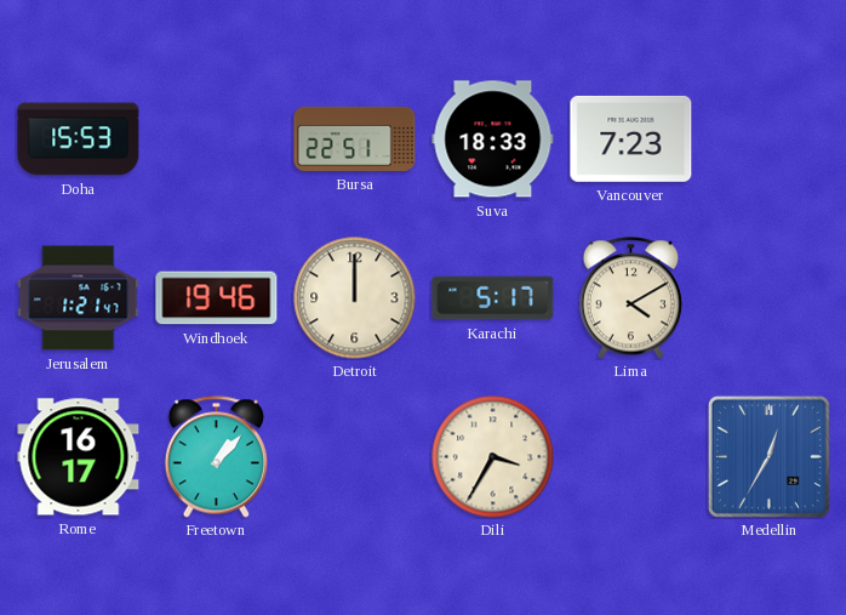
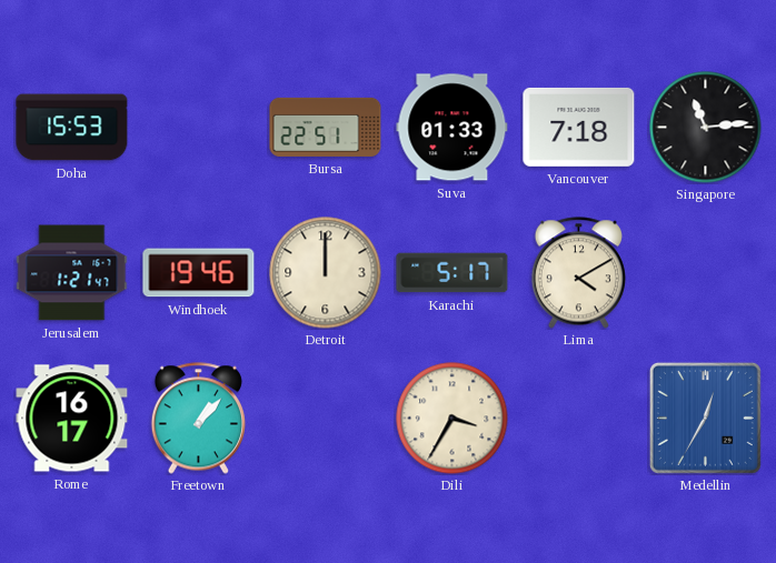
Suva: 18:33 -> 01:33
Vancouver: 7:23 -> 7:18
Singapore: none -> 11:14
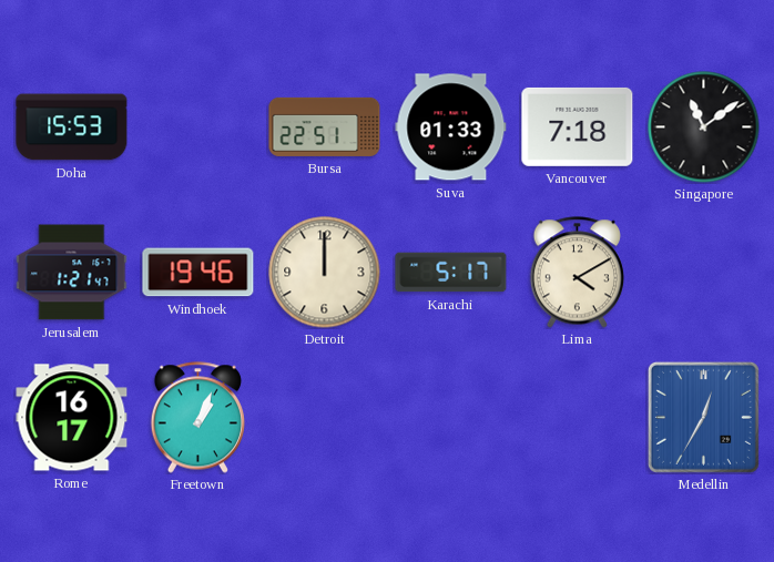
Singapore: 11:14 -> 11:09
Freetown: 1:07 -> 1:04
Dili: 3:35 -> none
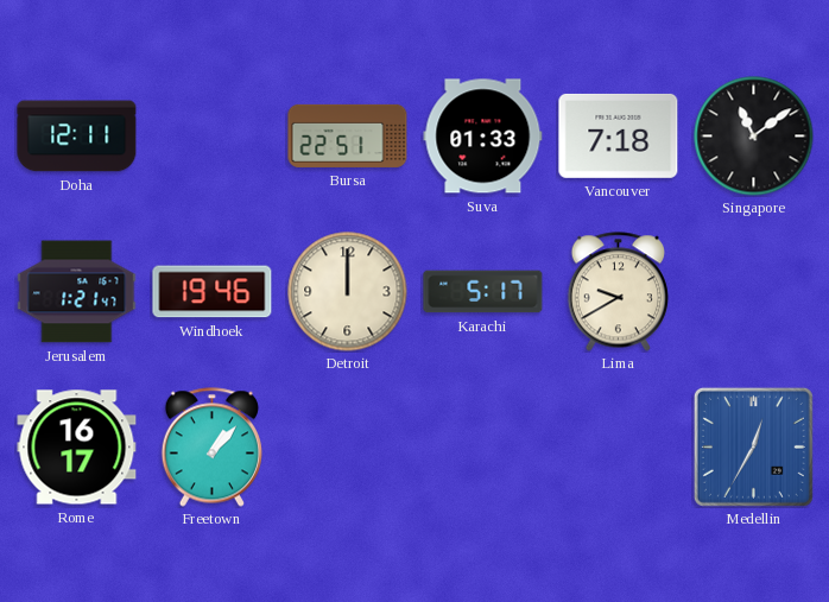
Doha: 15:53 -> 12:11
Lima: 4:10 -> 9:40
Freetown: 1:04 -> 1:07
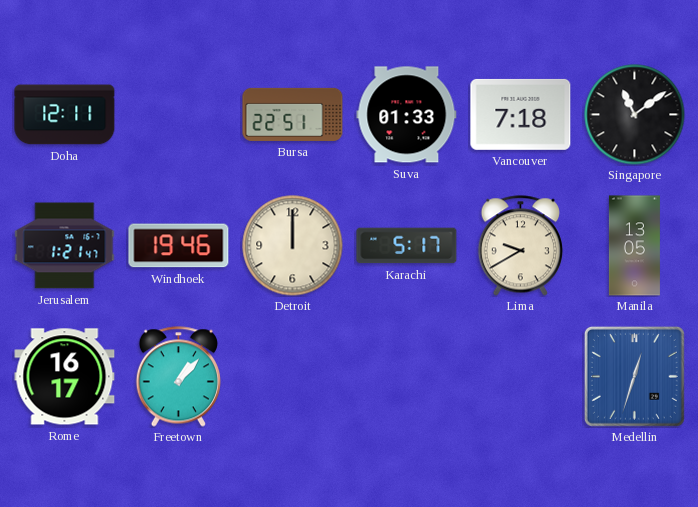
Manila: none -> 13:05
Medellin: 12:35 -> 12:33
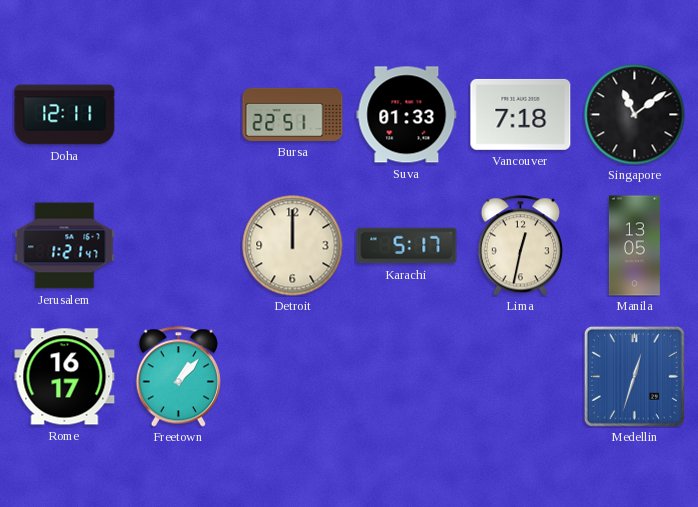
Windhoek: 19:46 -> none
Lima: 9:40 -> 12:32
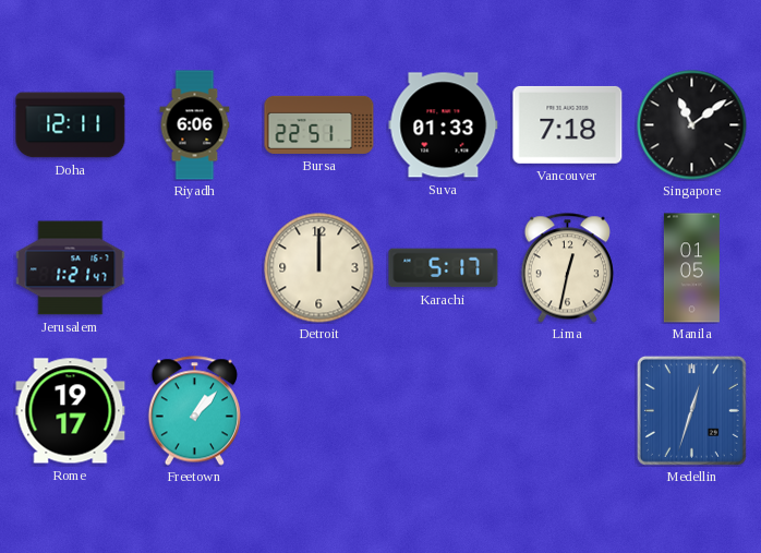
Riyadh: none -> 6:06
Manila: 13:05 -> 01:05
Rome: 16:17 -> 19:17
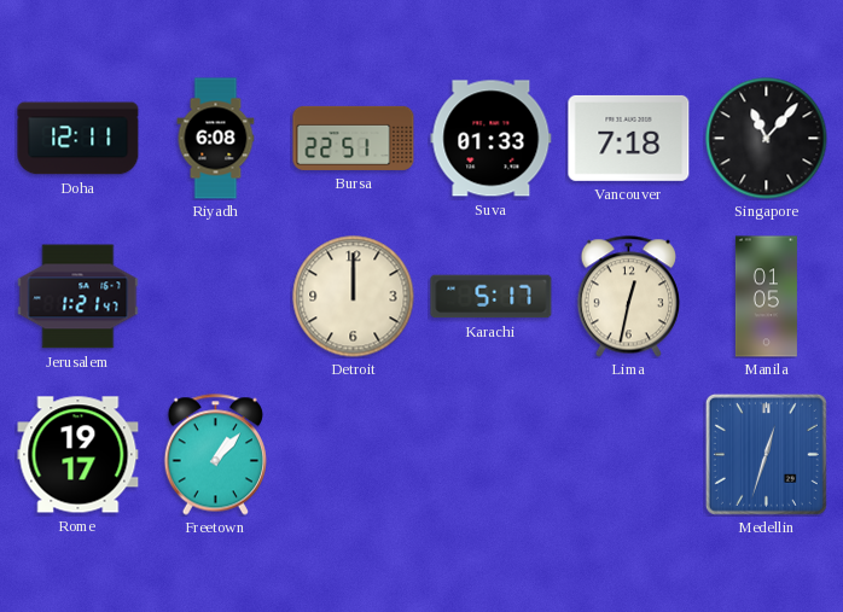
Riyadh: 6:06 -> 6:08
Singapore: 11:09 -> 11:07
